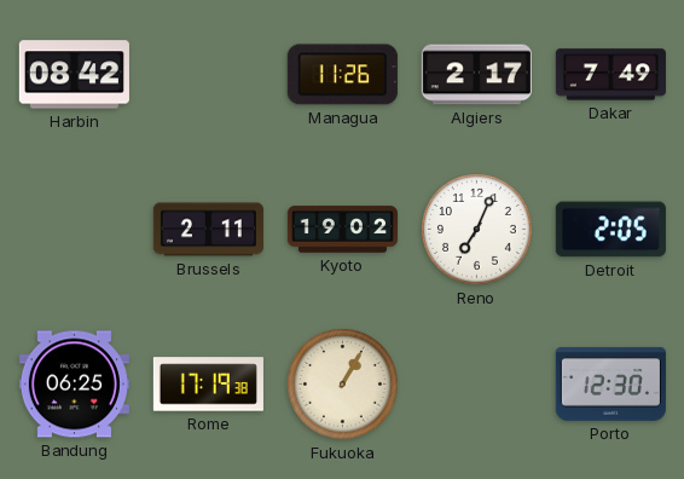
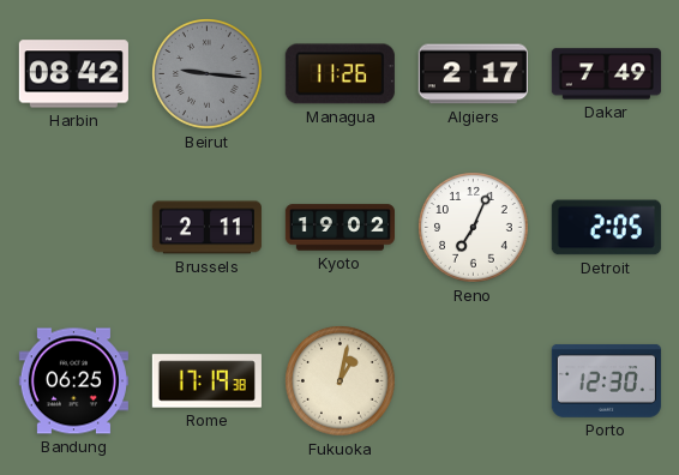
Beirut: none -> 9:16
Fukuoka: 1:05 -> 1:02
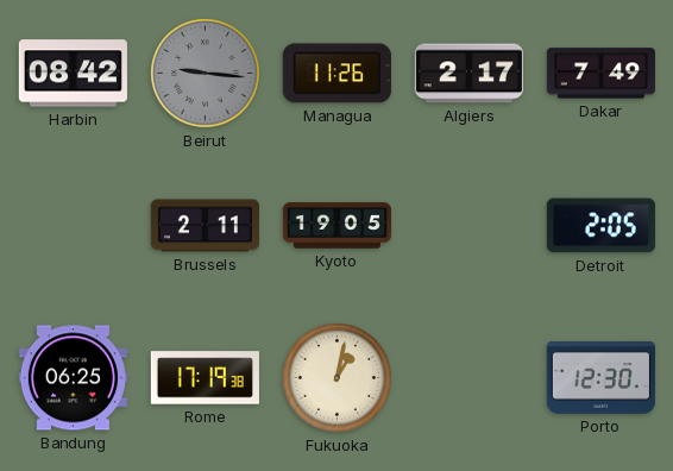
Kyoto: 19:02 -> 19:05
Reno: 7:04 -> none
